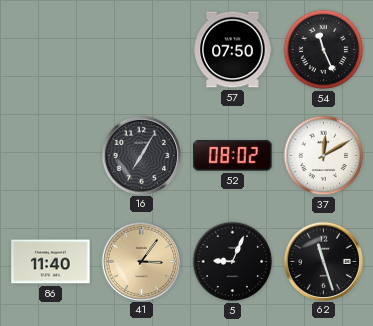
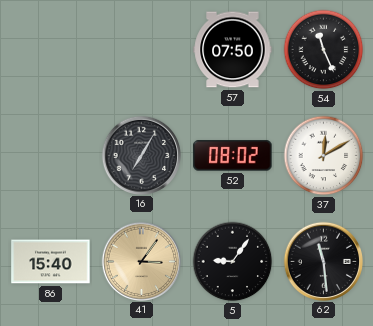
86: 11:40 -> 15:40
5: 9:04 -> 9:06
62: 11:27 -> 11:29
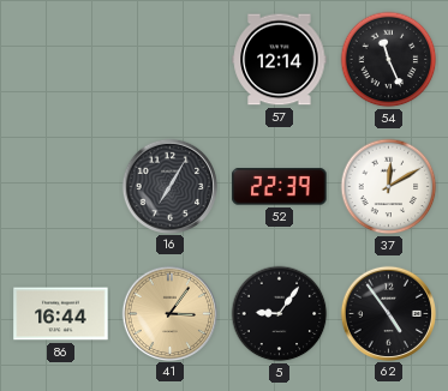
57: 07:50 -> 12:14
52: 08:02 -> 22:39
86: 15:40 -> 16:44
62: 11:29 -> 4:54
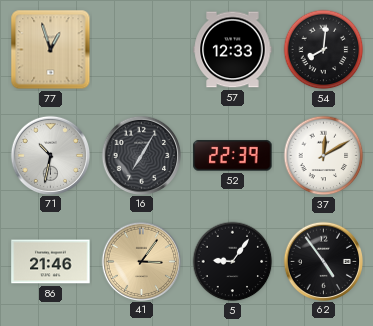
77: none -> 12:57
57: 12:14 -> 12:33
54: 11:26 -> 8:01
71: none -> 10:32
86: 16:44 -> 21:46
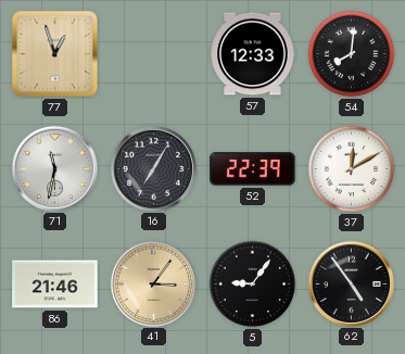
71: 10:32 -> 11:32
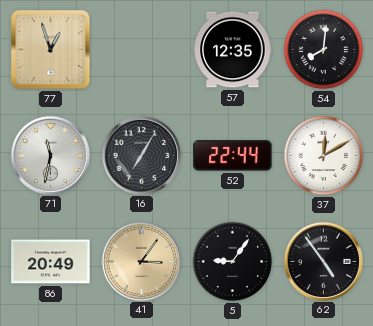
57: 12:33 -> 12:35
52: 22:39 -> 22:44
86: 21:46 -> 20:49
